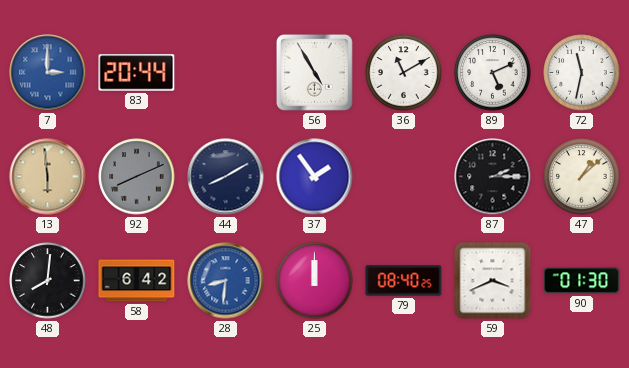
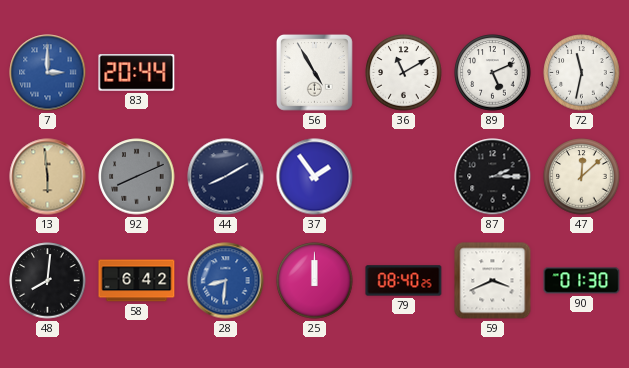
47: 1:08 -> 12:08
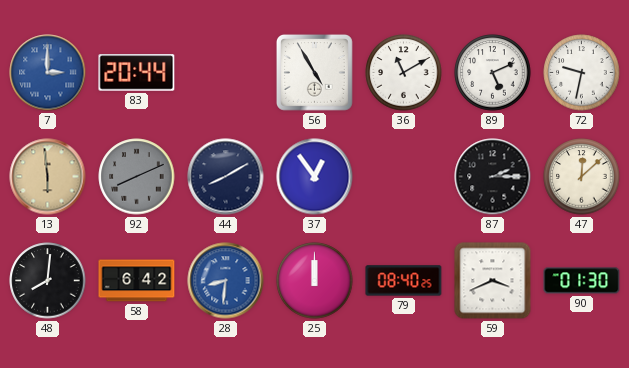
72: 11:32 -> 9:32
37: 1:54 -> 12:54
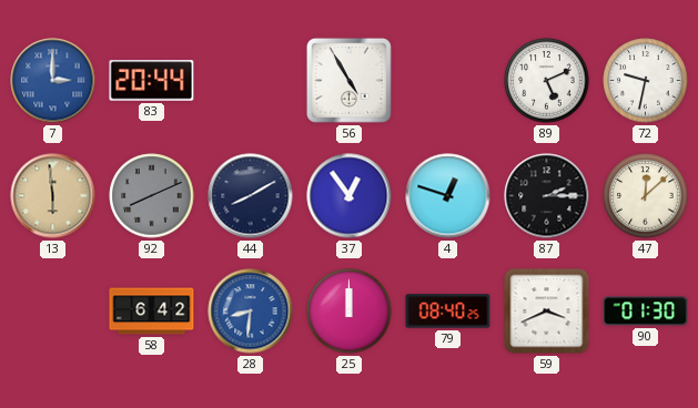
36: 11:10 -> none
4: none -> 12:48
48: 8:01 -> none
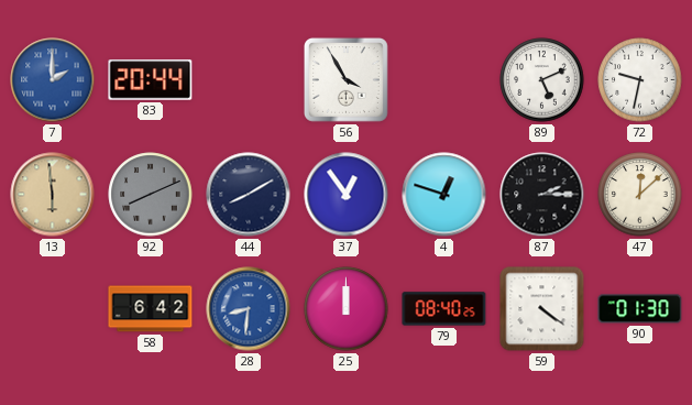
7: 3:00 -> 2:00
56: 4:55 -> 3:55
59: 3:41 -> 4:21
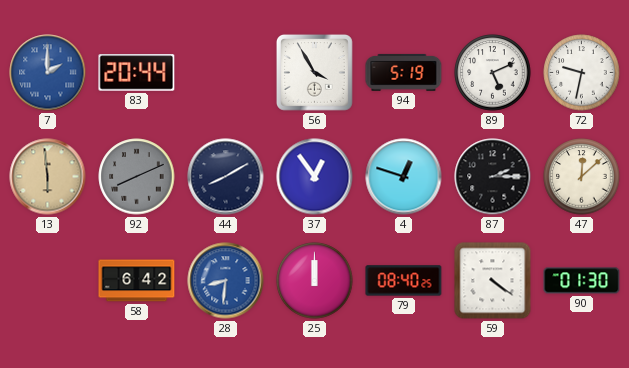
94: none -> 5:19
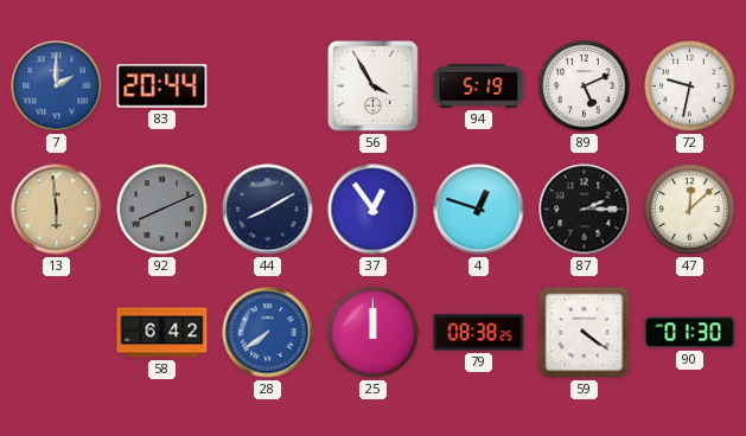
28: 8:31 -> 7:39
79: 08:40 -> 08:38
